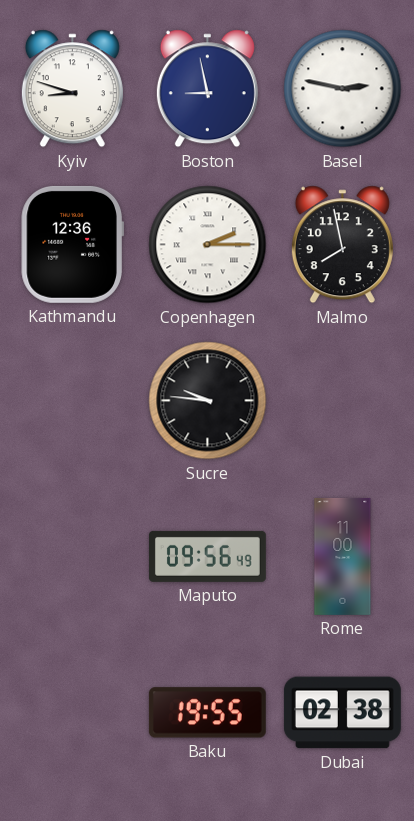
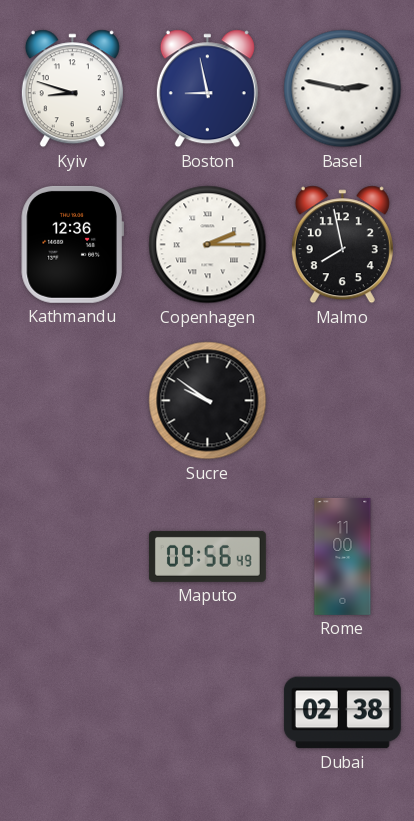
Sucre: 9:46 -> 9:51
Baku: 19:55 -> none
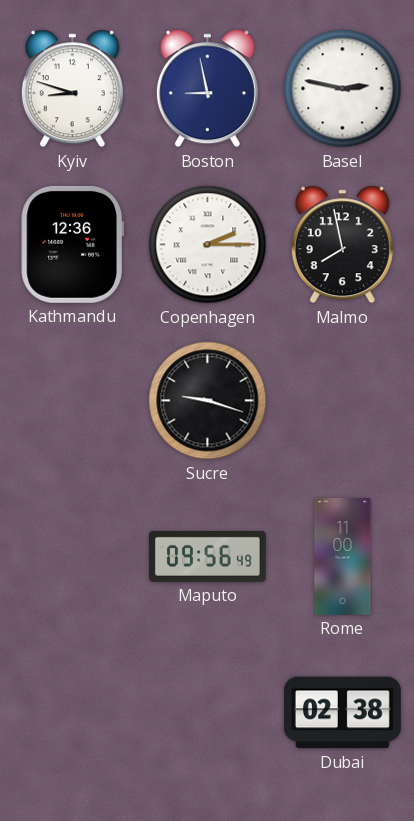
Sucre: 9:51 -> 9:18
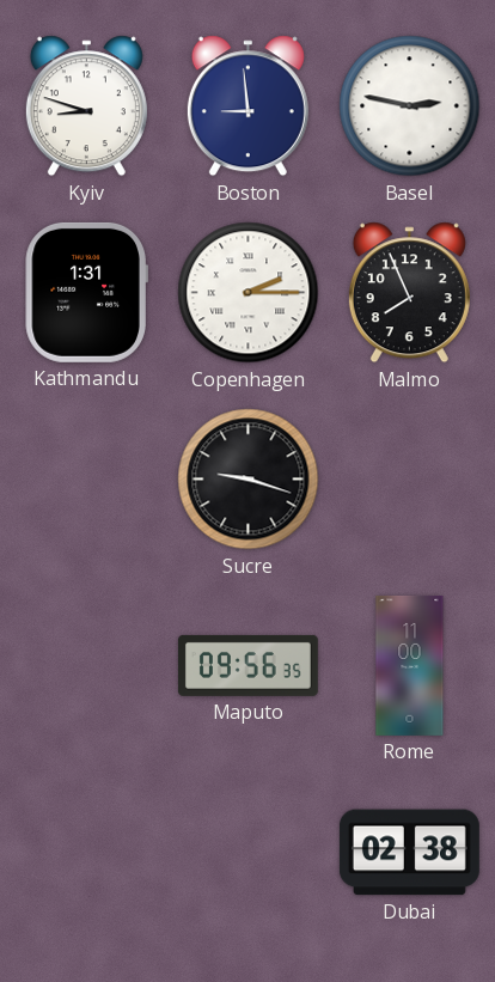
Boston: 8:58 -> 8:59
Kathmandu: 12:36 -> 1:31
Malmo: 7:58 -> 7:56
Maputo: 09:56:49 -> 09:56:35
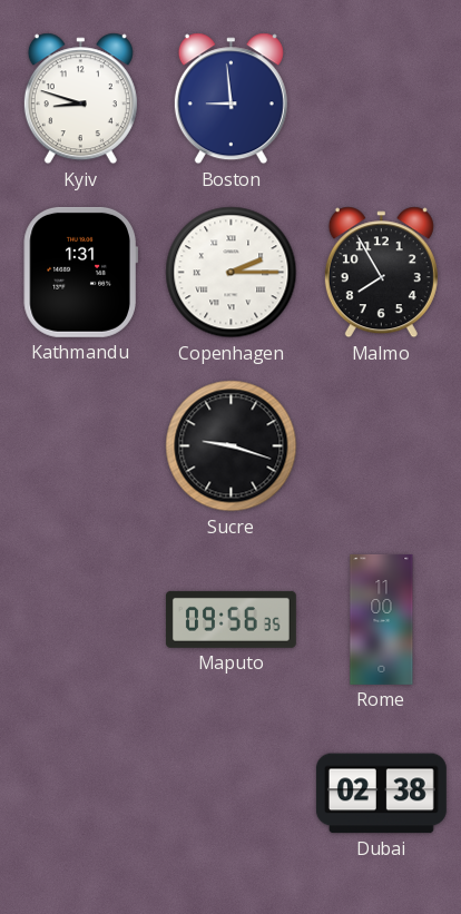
Basel: 2:47 -> none
Malmo: 7:56 -> 7:55
